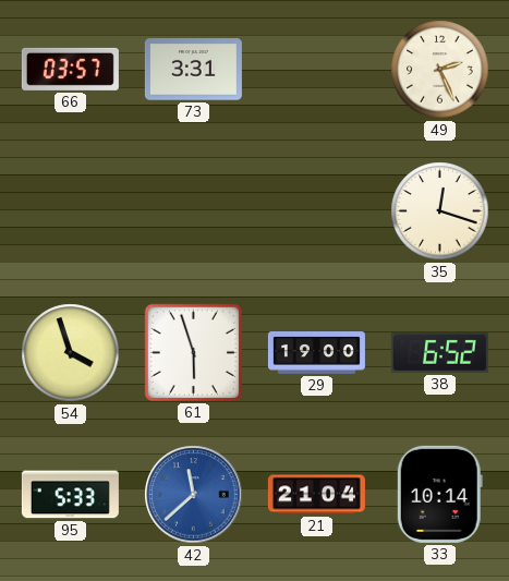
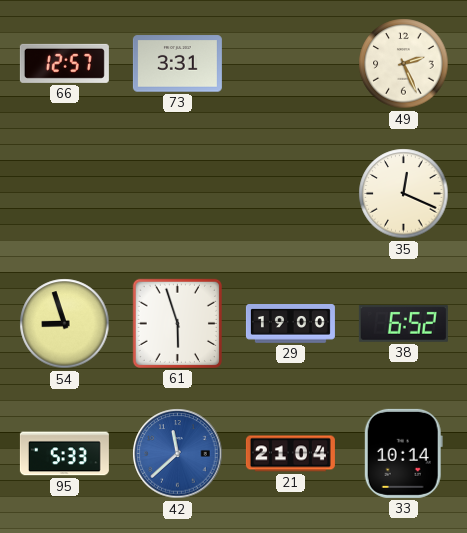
66: 03:57 -> 12:57
35: 12:18 -> 12:19
54: 3:57 -> 8:57
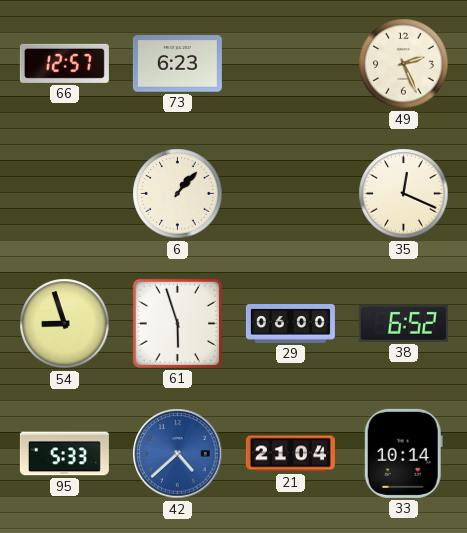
73: 3:31 -> 6:23
6: none -> 1:07
29: 19:00 -> 06:00
42: 11:38 -> 4:38
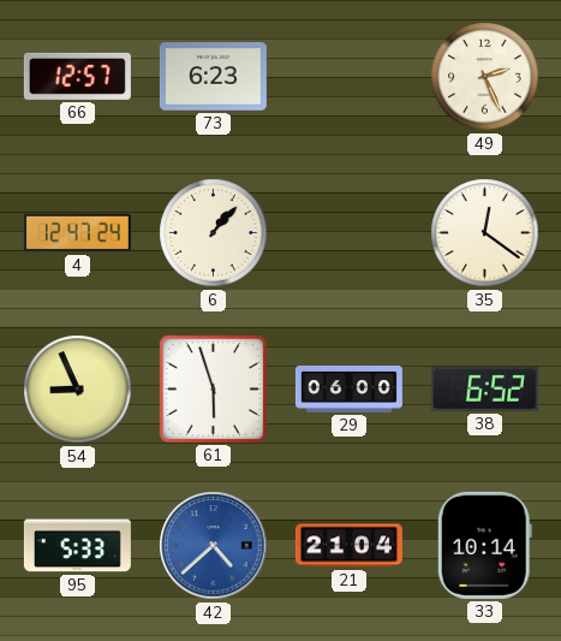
4: none -> 12:47
35: 12:19 -> 12:21
54: 8:57 -> 8:56
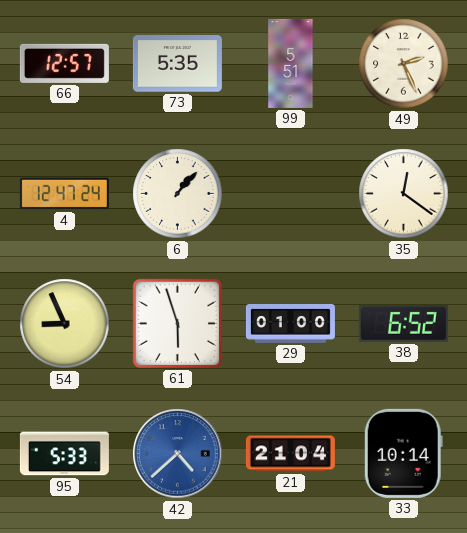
73: 6:23 -> 5:35
99: none -> 5:51
29: 06:00 -> 01:00
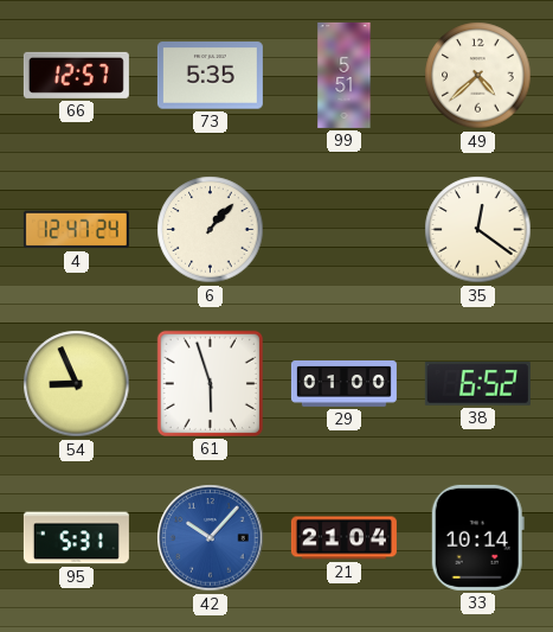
49: 2:26 -> 4:38
95: 5:33 -> 5:31
42: 4:38 -> 10:07
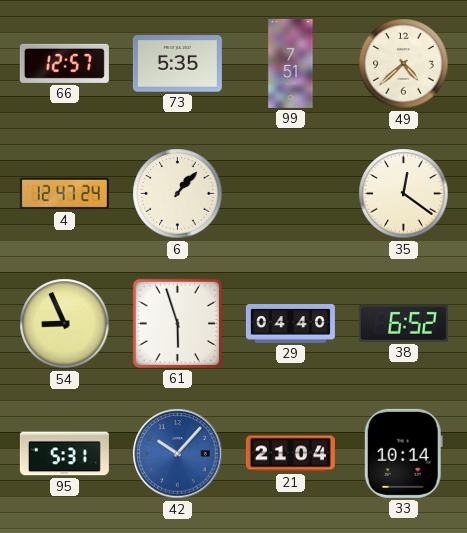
99: 5:51 -> 7:51
29: 01:00 -> 04:40
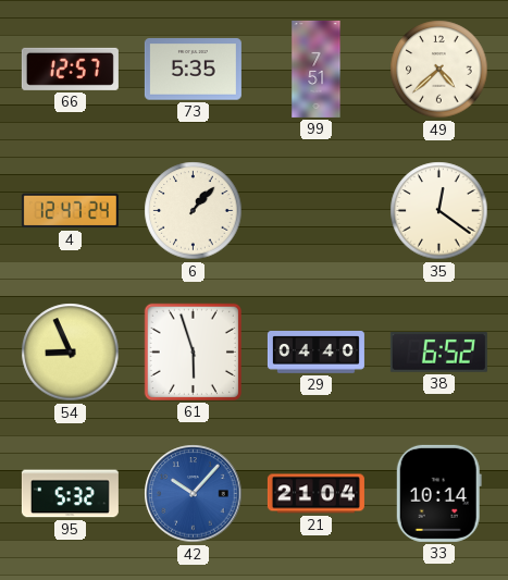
95: 5:31 -> 5:32
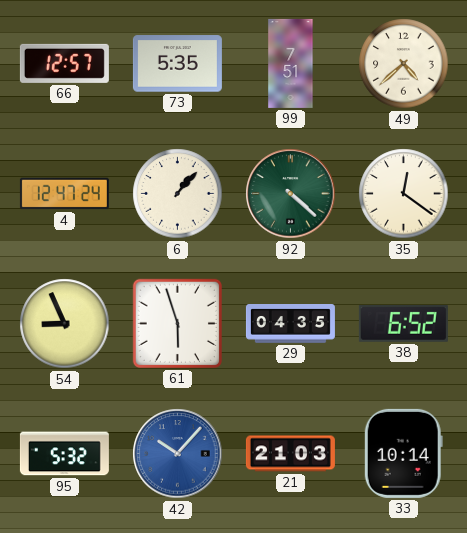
92: none -> 4:22
29: 04:40 -> 04:35
21: 21:04 -> 21:03
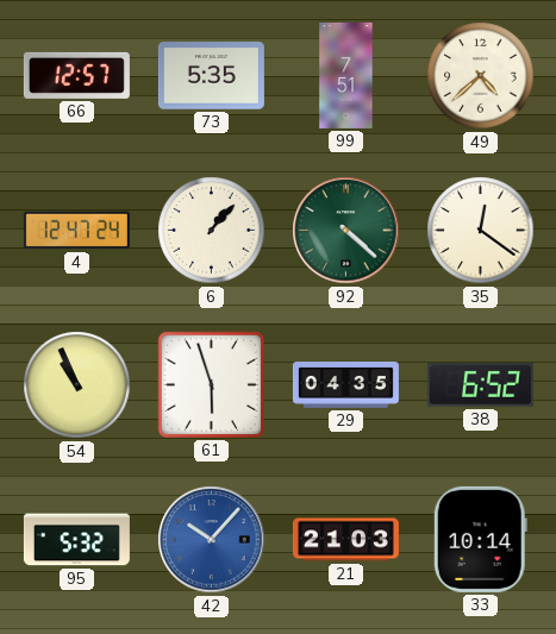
54: 8:56 -> 10:56
